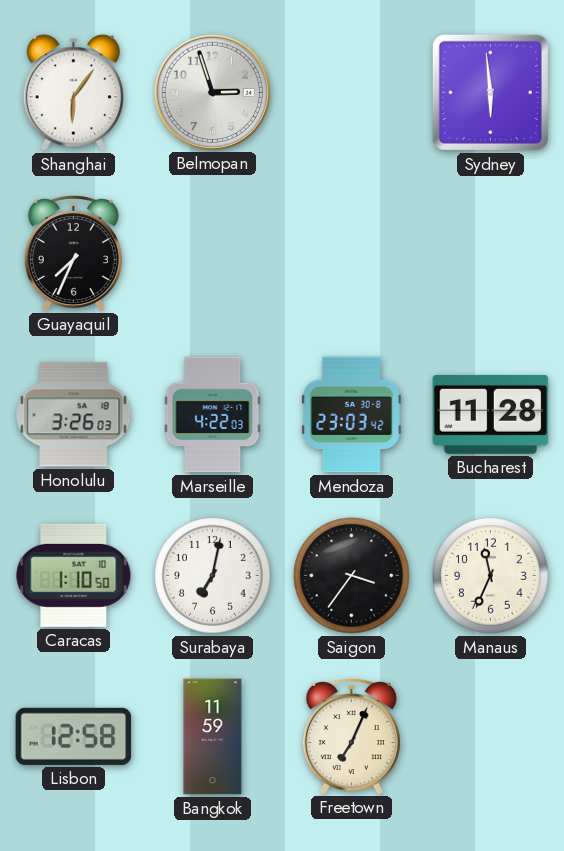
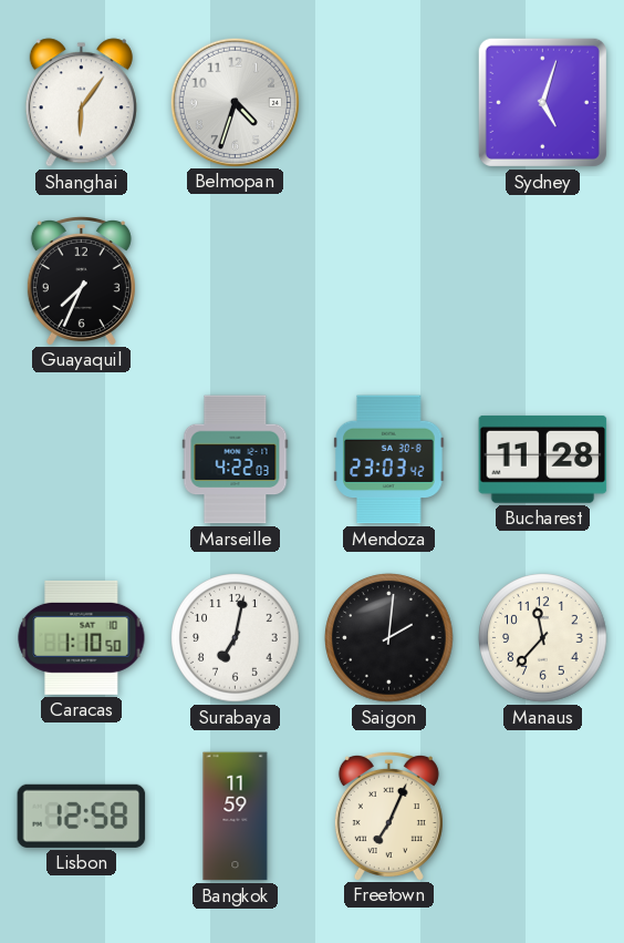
Belmopan: 2:57 -> 4:33
Sydney: 5:59 -> 5:03
Honolulu: 3:26 -> none
Saigon: 3:36 -> 2:01
Manaus: 11:34 -> 11:37
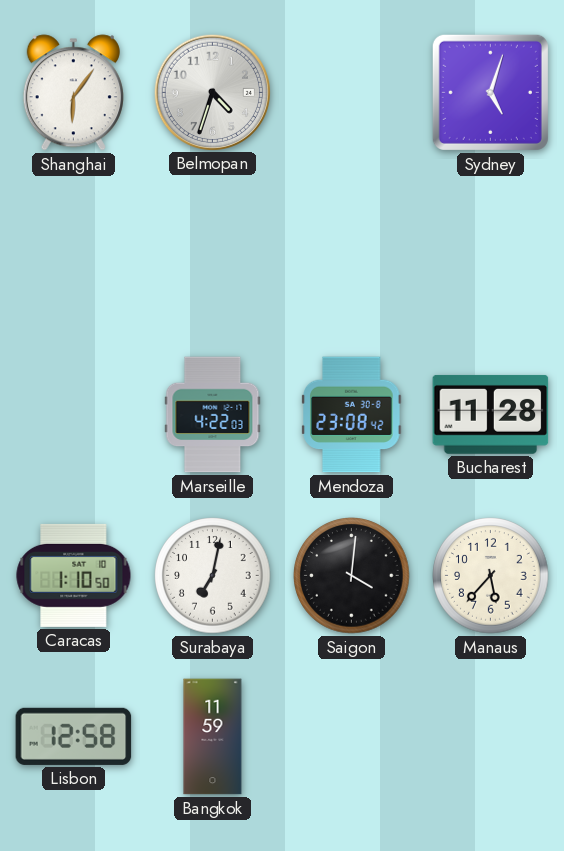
Guayaquil: 7:34 -> none
Mendoza: 23:03 -> 23:08
Saigon: 2:01 -> 4:01
Manaus: 11:37 -> 5:37
Freetown: 7:04 -> none
